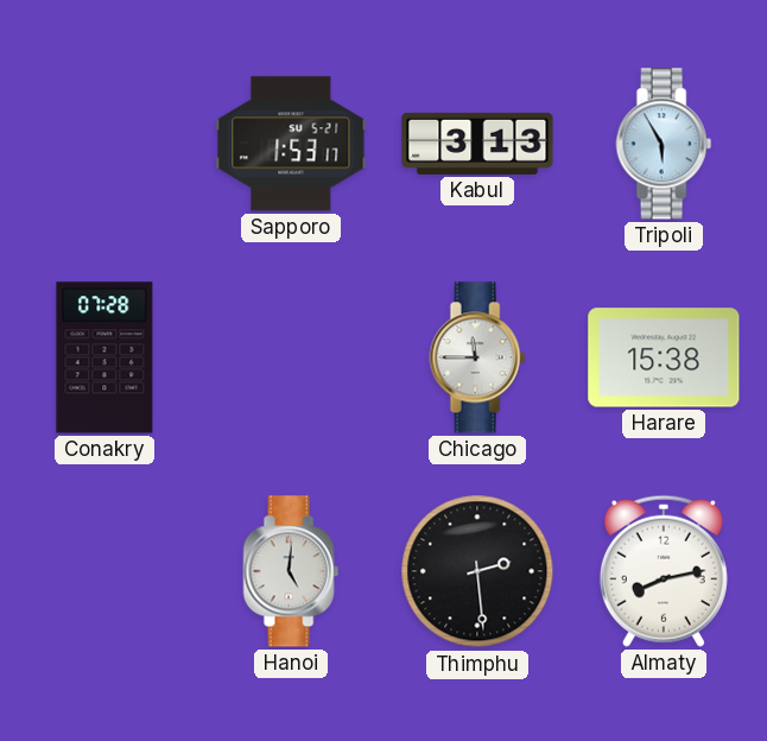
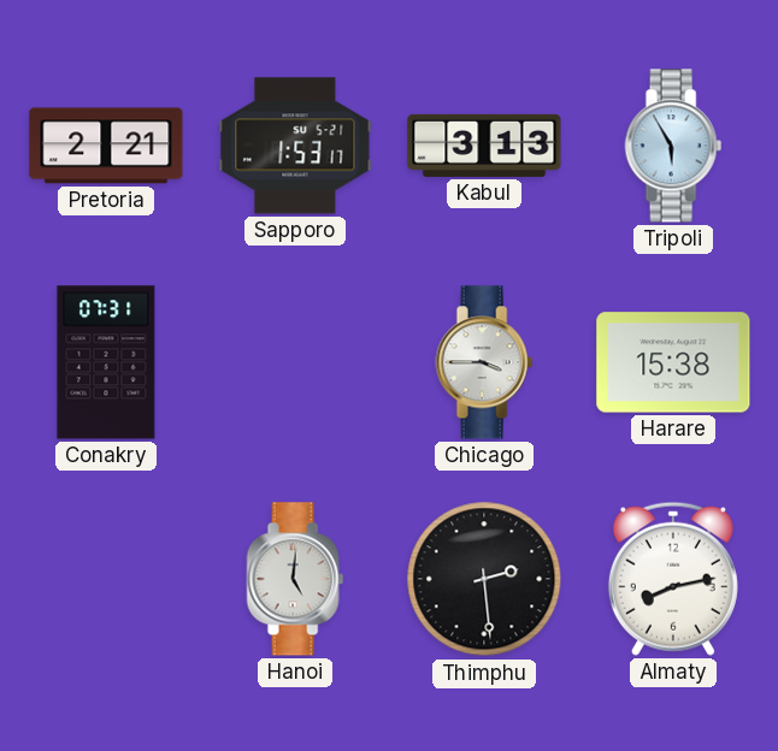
Pretoria: none -> 2:21
Conakry: 07:28 -> 07:31
Chicago: 11:45 -> 3:45
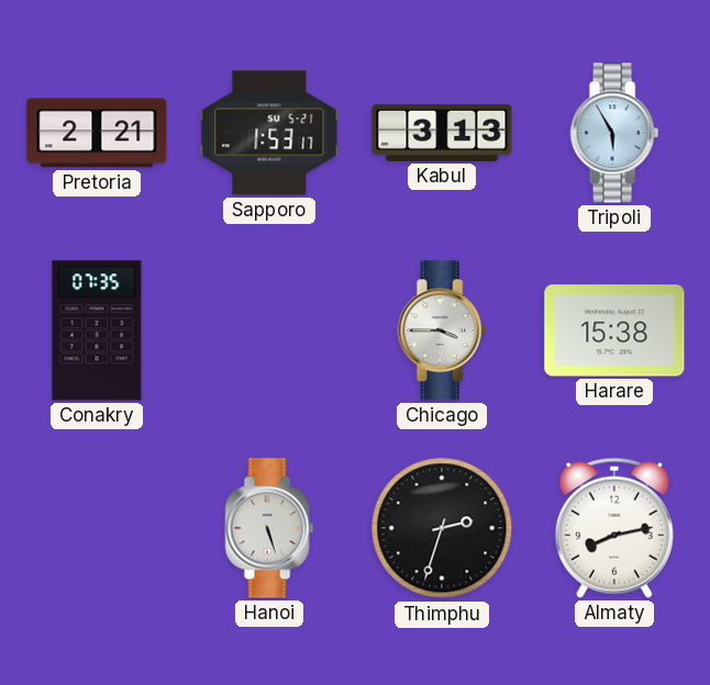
Conakry: 07:31 -> 07:35
Hanoi: 5:01 -> 5:27
Thimphu: 2:29 -> 2:33
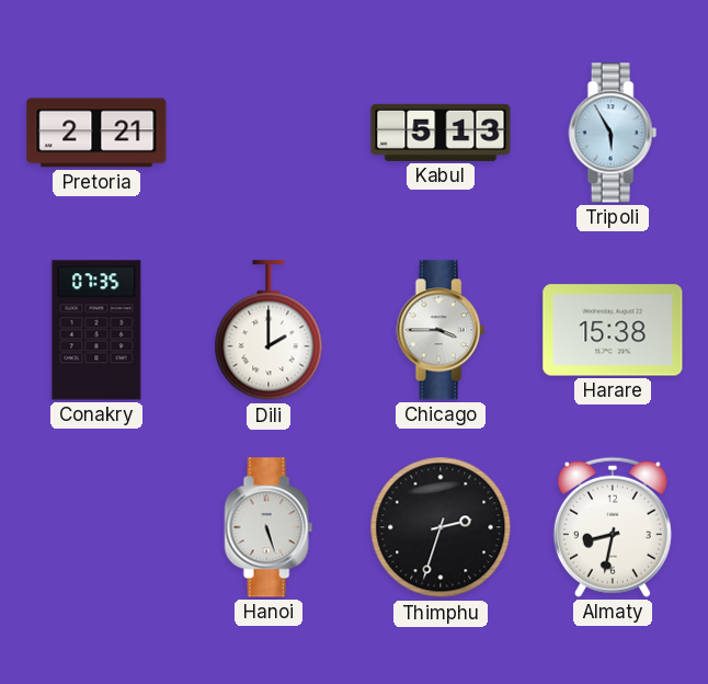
Sapporo: 1:53 -> none
Kabul: 3:13 -> 5:13
Dili: none -> 2:00
Almaty: 8:13 -> 8:32
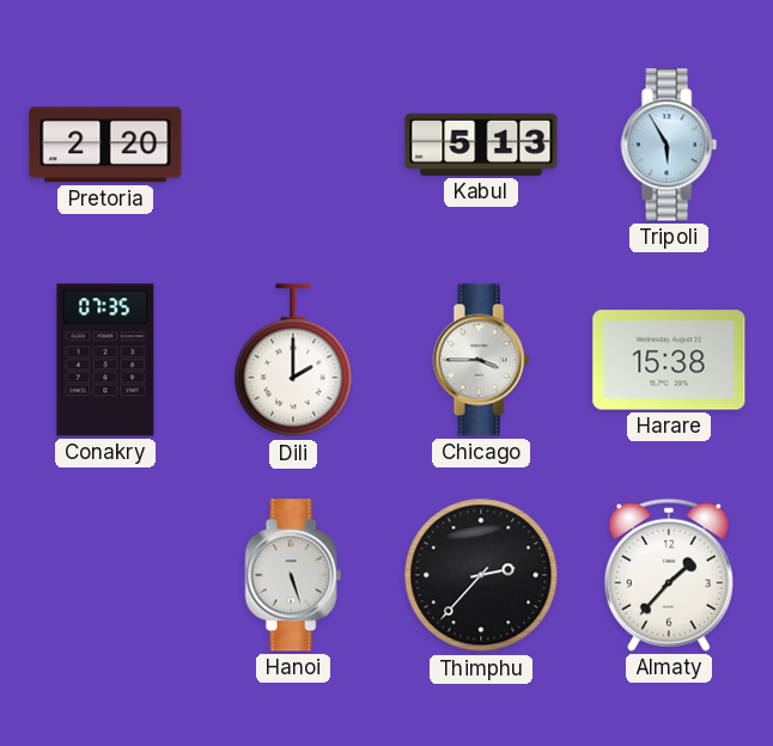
Pretoria: 2:21 -> 2:20
Thimphu: 2:33 -> 2:37
Almaty: 8:32 -> 1:37
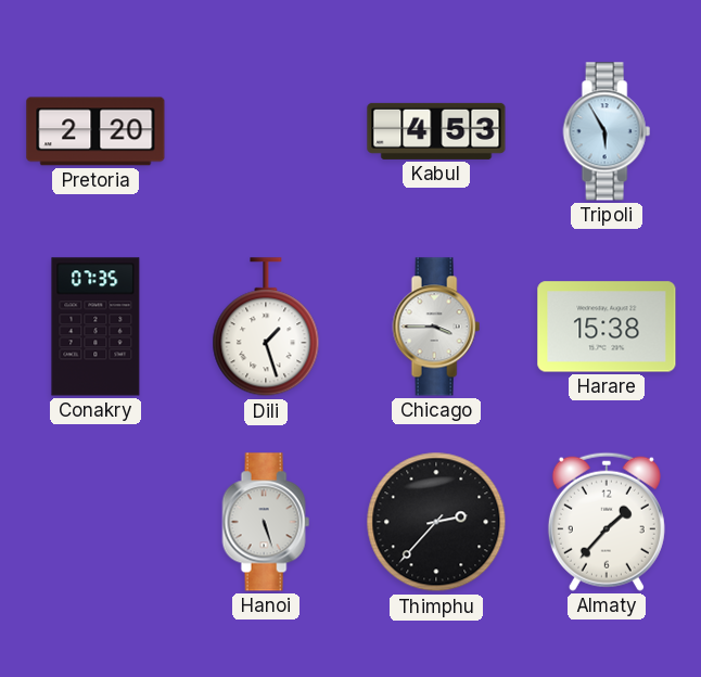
Kabul: 5:13 -> 4:53
Dili: 2:00 -> 1:27
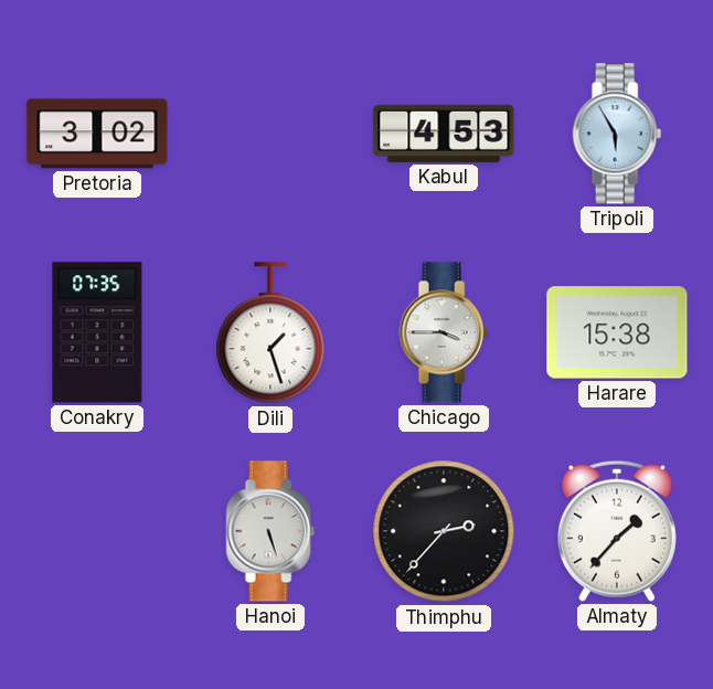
Pretoria: 2:20 -> 3:02
